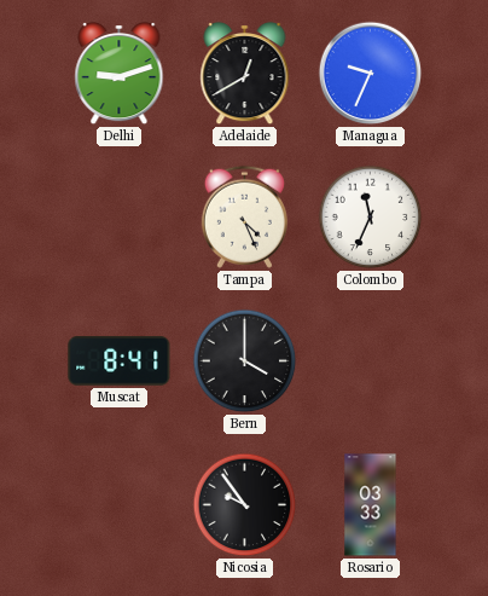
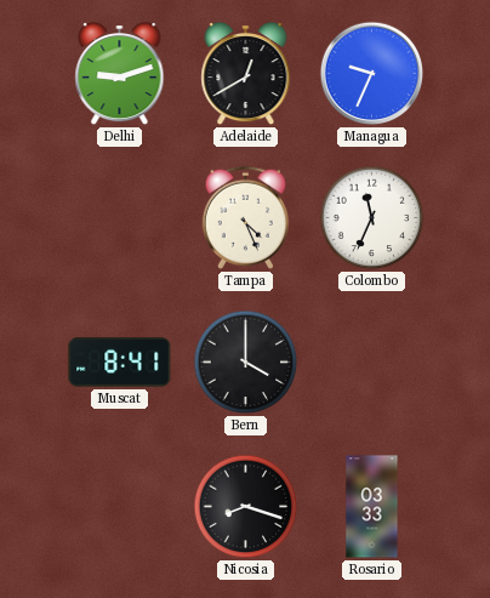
Nicosia: 9:54 -> 8:18
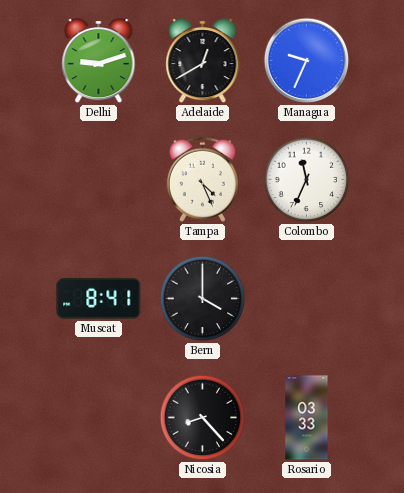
Nicosia: 8:18 -> 8:23
